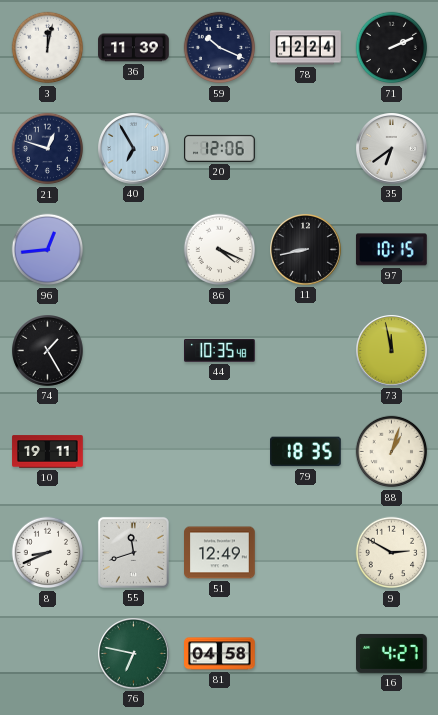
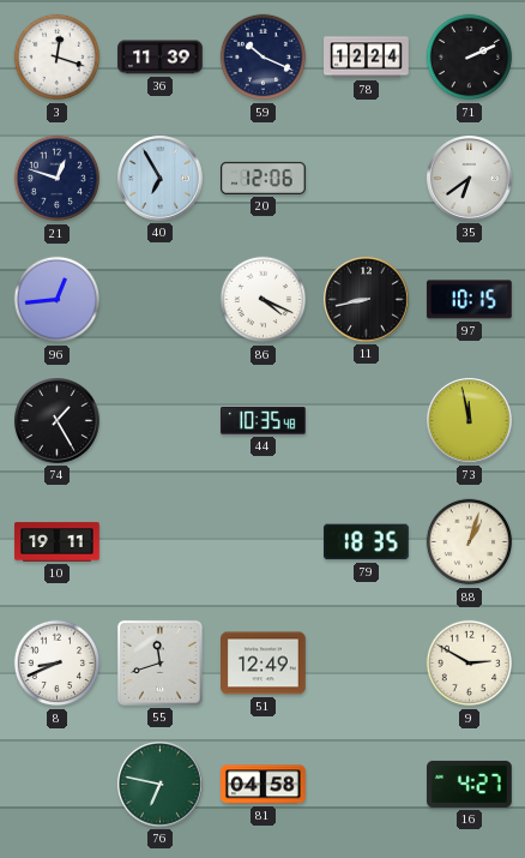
3: 12:02 -> 12:18
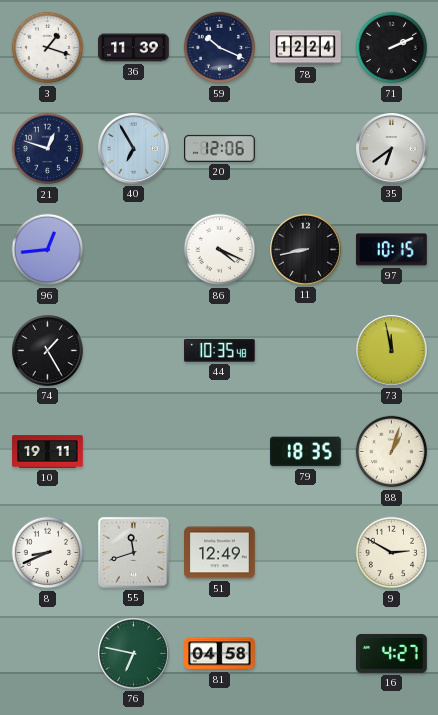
3: 12:18 -> 1:18
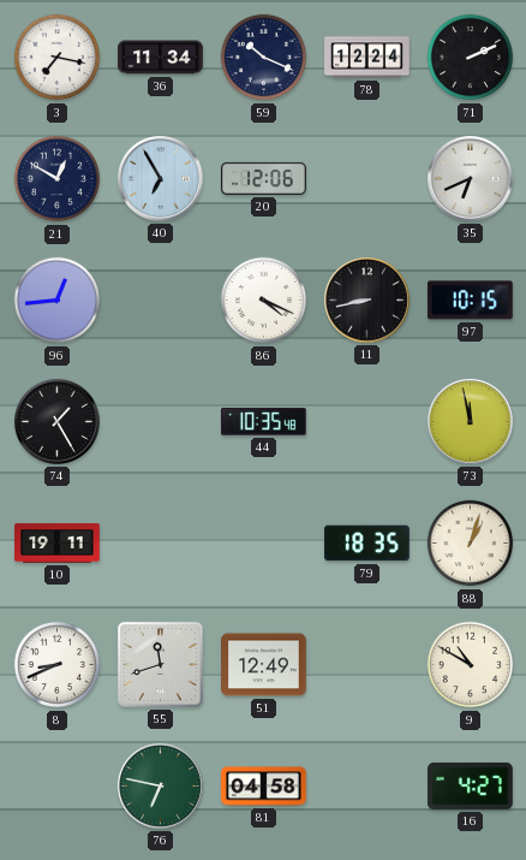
3: 1:18 -> 7:17
36: 11:39 -> 11:34
21: 12:48 -> 12:50
35: 6:39 -> 6:41
9: 2:50 -> 10:50
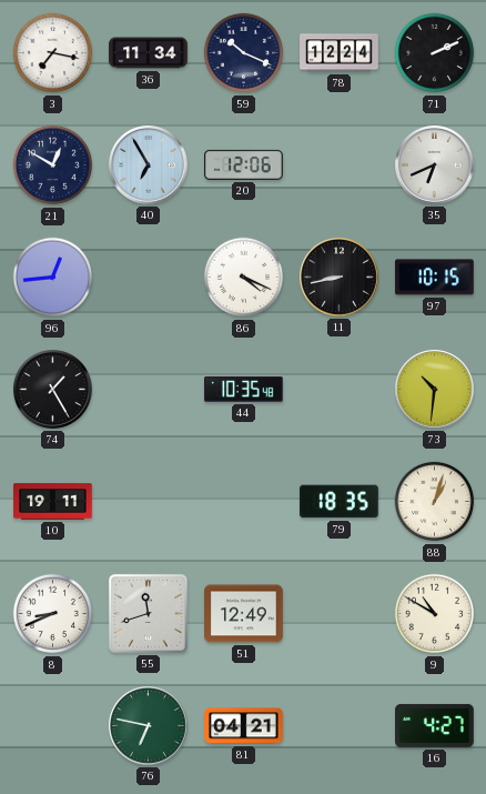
73: 11:58 -> 10:31
81: 04:58 -> 04:21
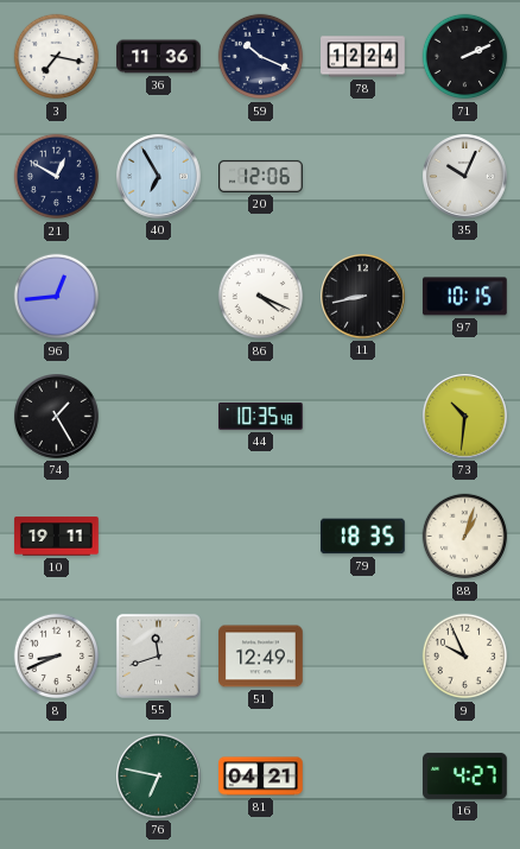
36: 11:34 -> 11:36
35: 6:41 -> 10:04
9: 10:50 -> 9:56
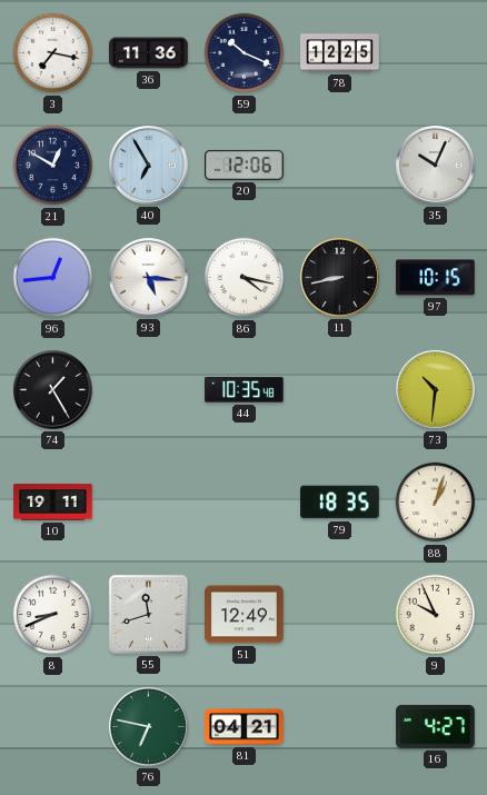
78: 12:24 -> 12:25
71: 2:11 -> none
93: none -> 5:16
86: 4:19 -> 4:17
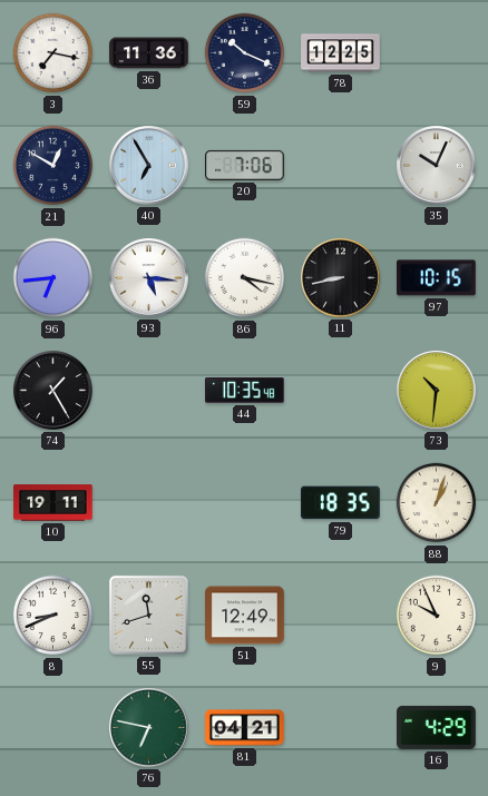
20: 12:06 -> 7:06
96: 12:44 -> 6:44
16: 4:27 -> 4:29
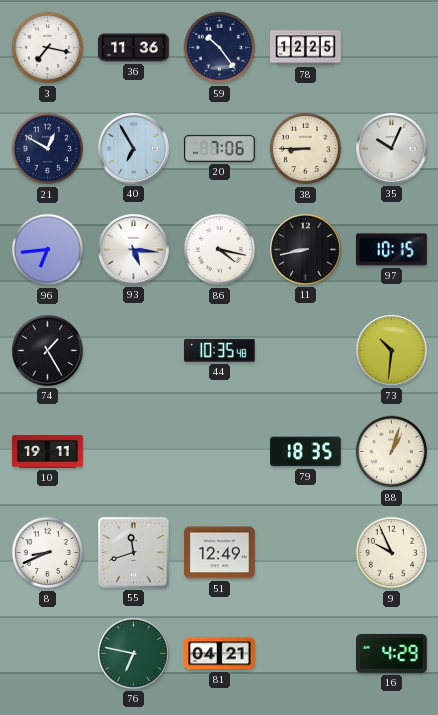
59: 10:19 -> 10:24
38: none -> 8:45
